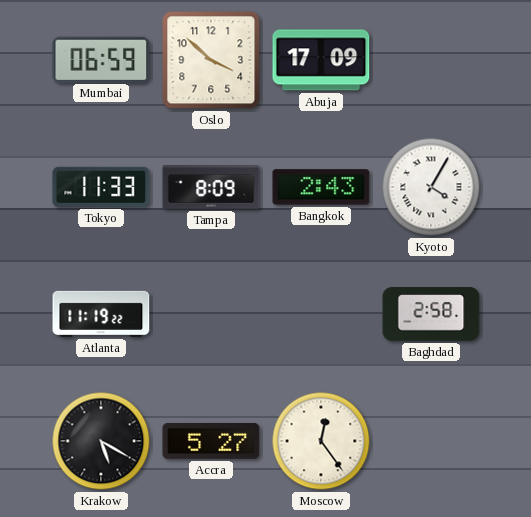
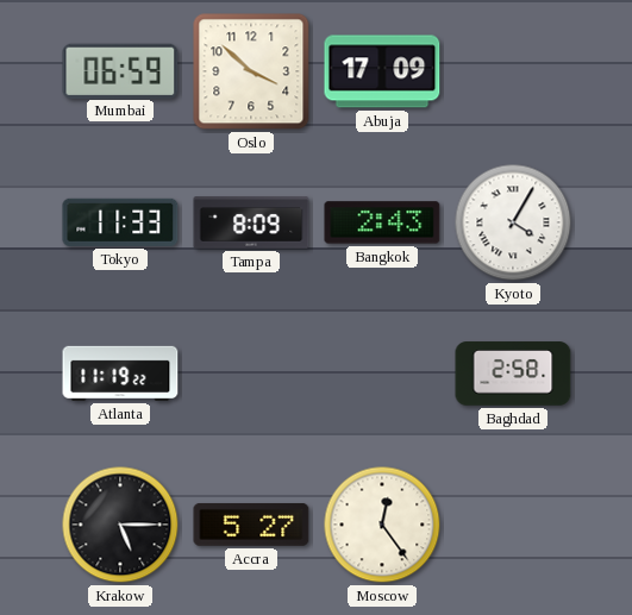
Krakow: 5:20 -> 5:15
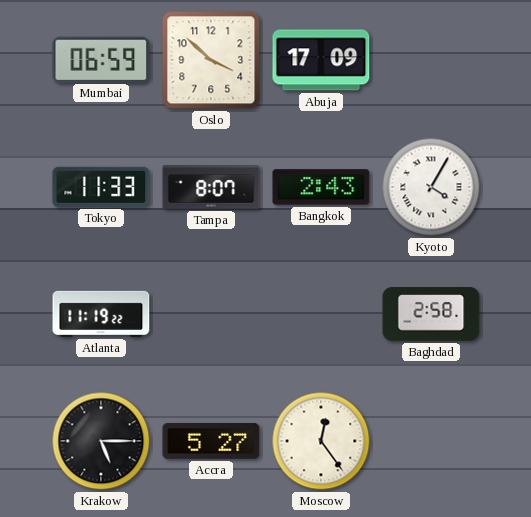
Tampa: 8:09 -> 8:07
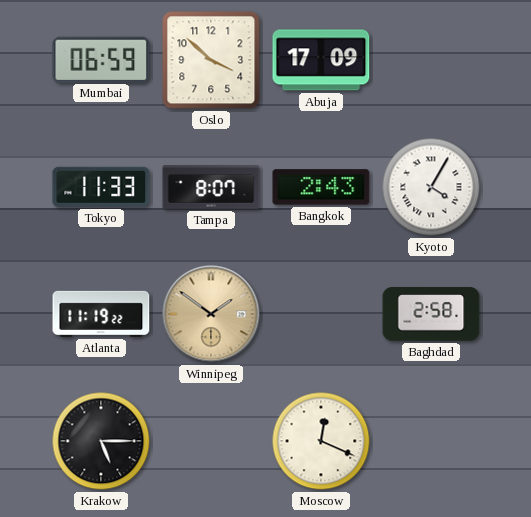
Winnipeg: none -> 1:51
Accra: 5:27 -> none
Moscow: 12:24 -> 12:19
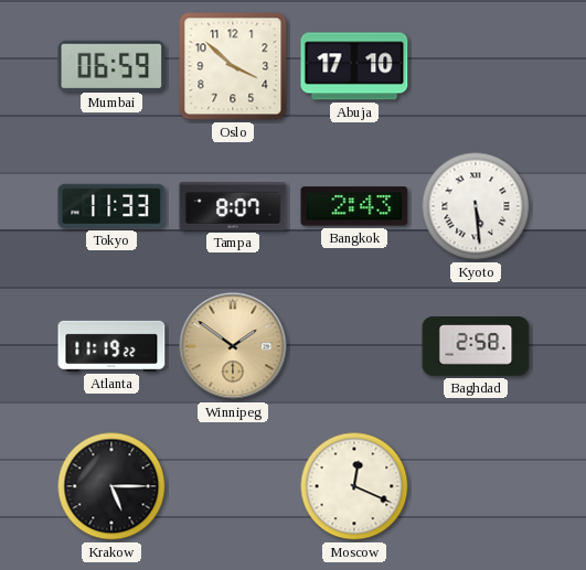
Abuja: 17:09 -> 17:10
Kyoto: 4:05 -> 5:29
